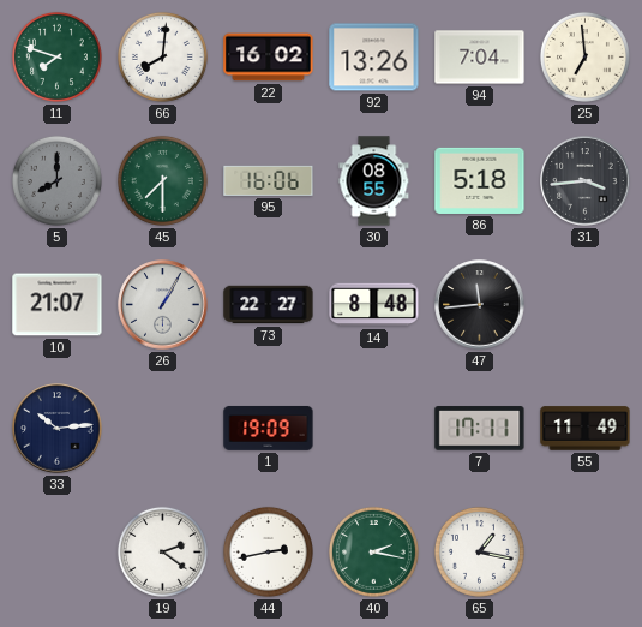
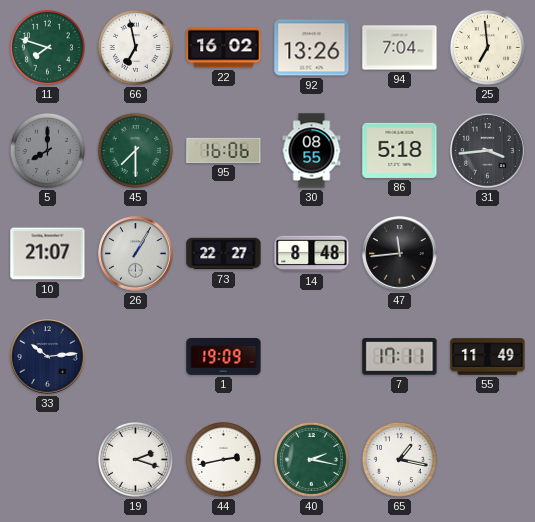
66: 8:01 -> 6:58
19: 2:21 -> 2:18
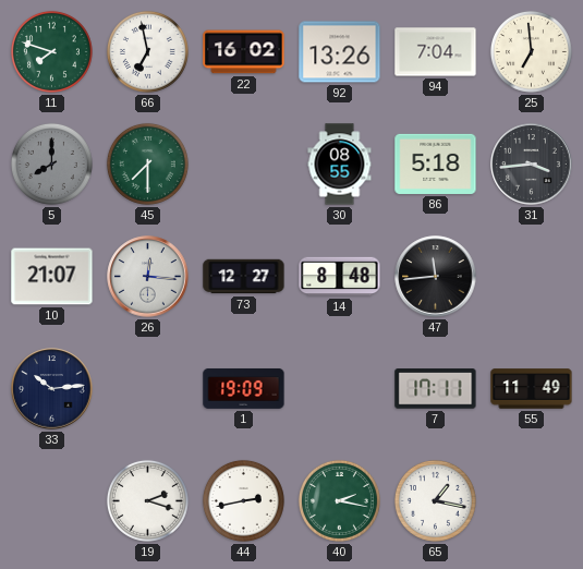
95: 16:06 -> none
26: 1:05 -> 12:16
73: 22:27 -> 12:27
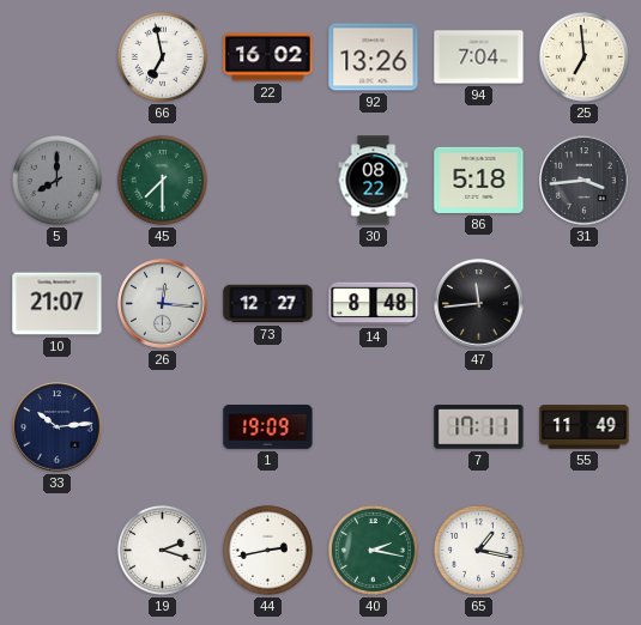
11: 7:48 -> none
30: 08:55 -> 08:22
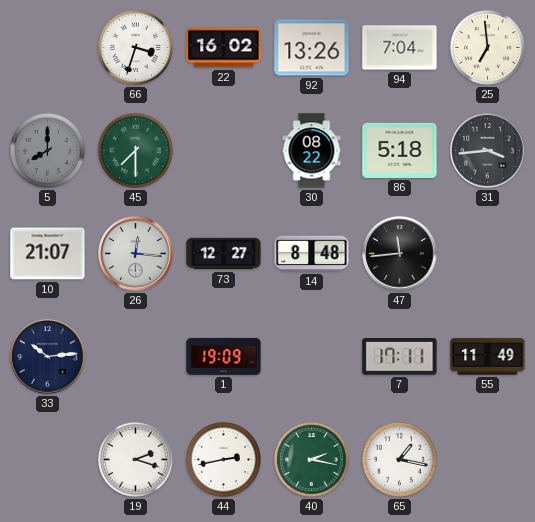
66: 6:58 -> 3:33
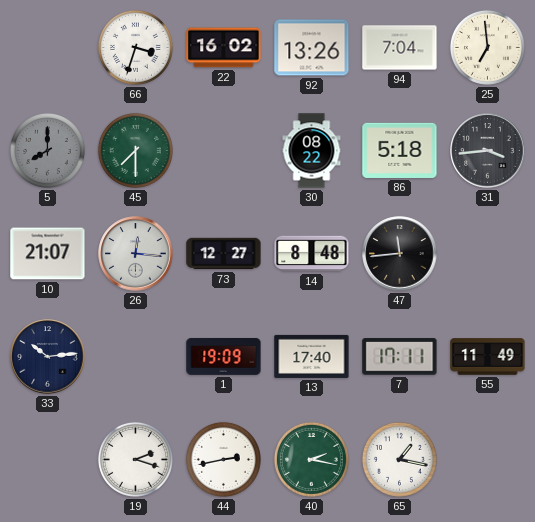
13: none -> 17:40
